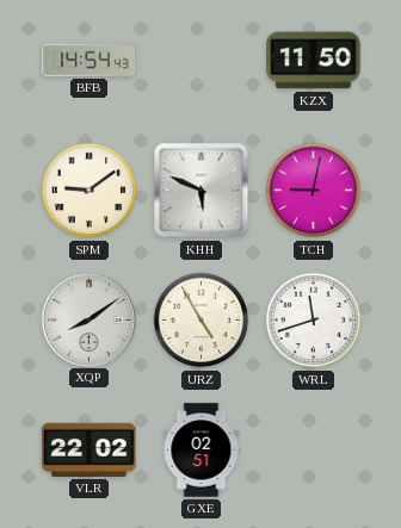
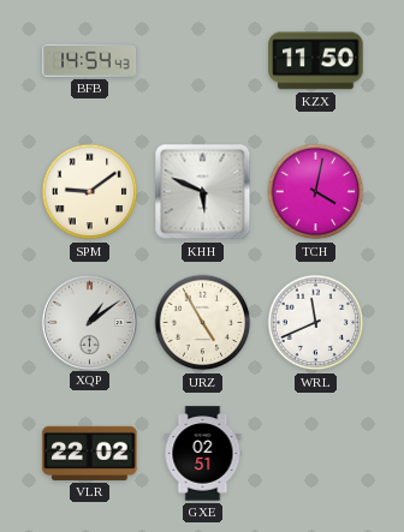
TCH: 9:02 -> 4:02
XQP: 8:09 -> 1:09
WRL: 11:42 -> 11:41
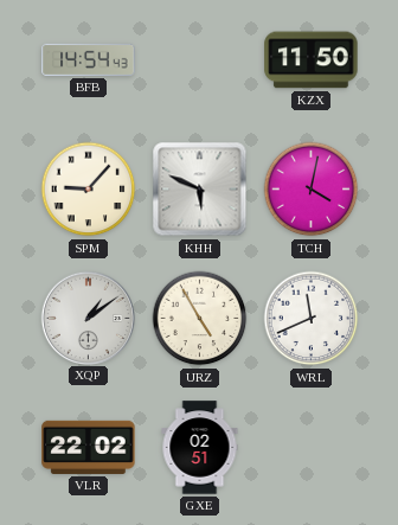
SPM: 9:09 -> 9:07
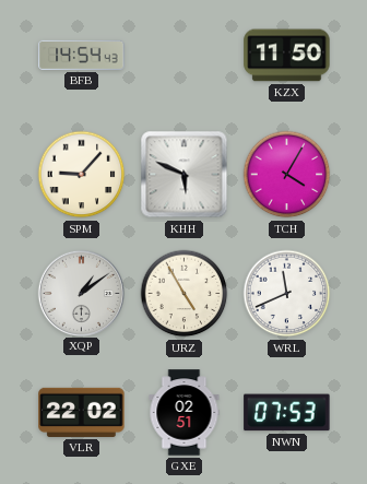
TCH: 4:02 -> 4:05
NWN: none -> 07:53
